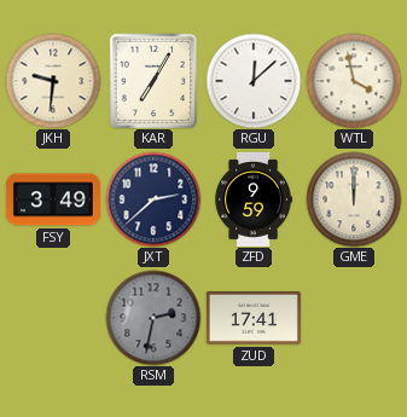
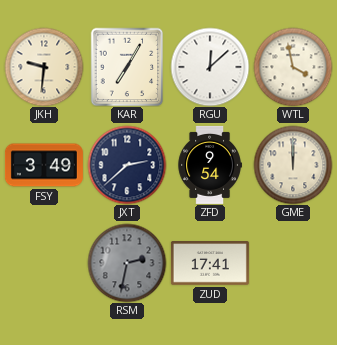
ZFD: 9:59 -> 9:54
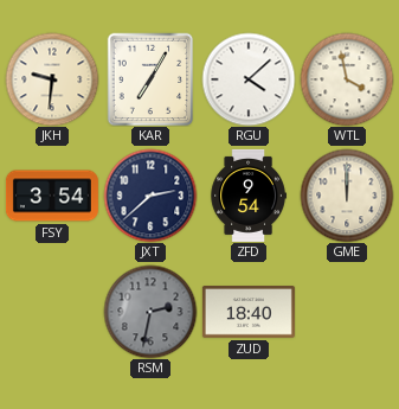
RGU: 12:08 -> 4:08
FSY: 3:49 -> 3:54
ZUD: 17:41 -> 18:40
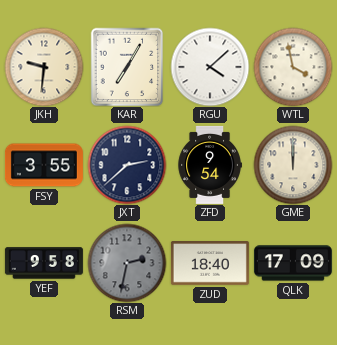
FSY: 3:54 -> 3:55
YEF: none -> 9:58
QLK: none -> 17:09
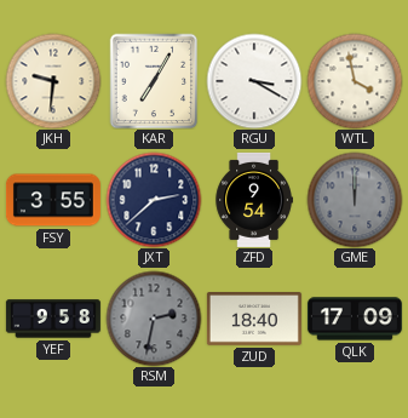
RGU: 4:08 -> 3:20
GME dial: cream -> grey
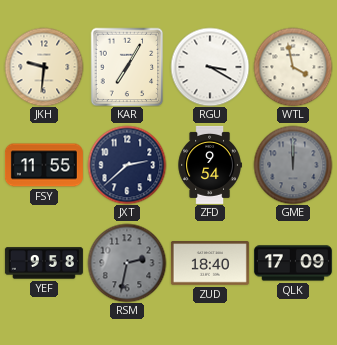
FSY: 3:55 -> 11:55
